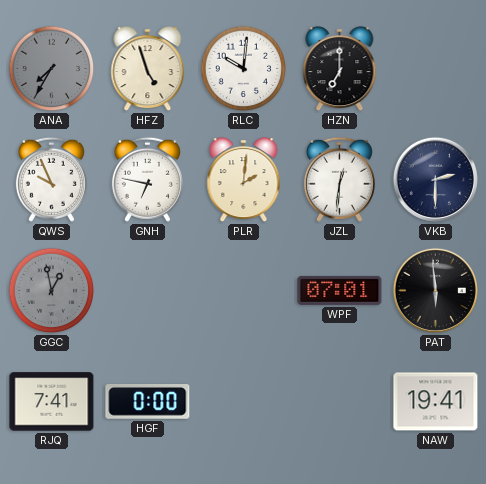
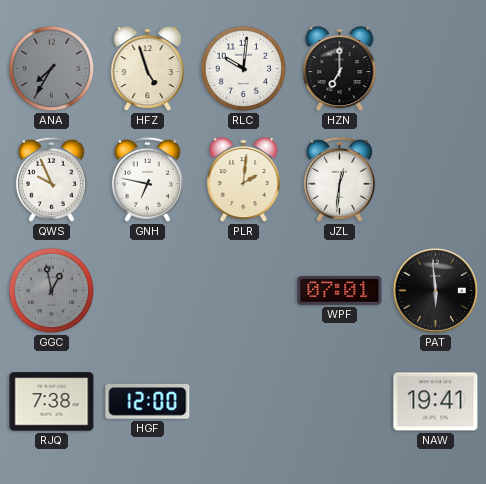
VKB: 2:30 -> none
RJQ: 7:41 -> 7:38
HGF: 0:00 -> 12:00
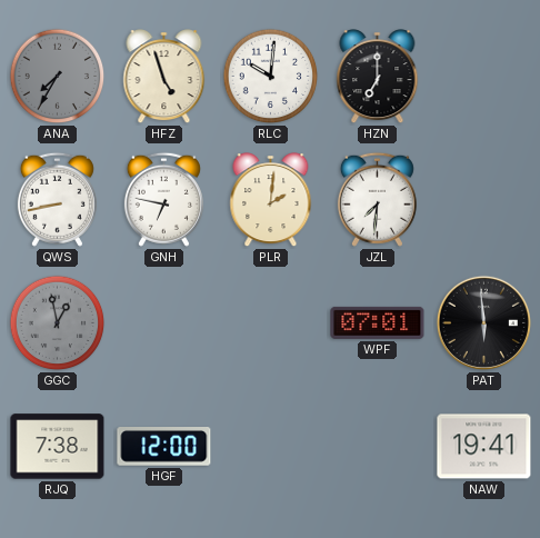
QWS: 9:56 -> 8:43
JZL: 12:31 -> 7:31
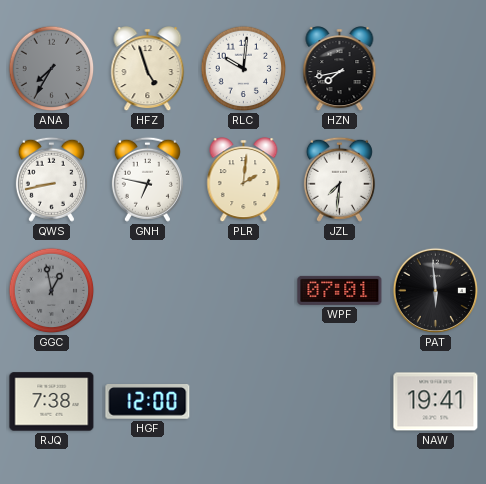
HZN: 7:00 -> 7:43
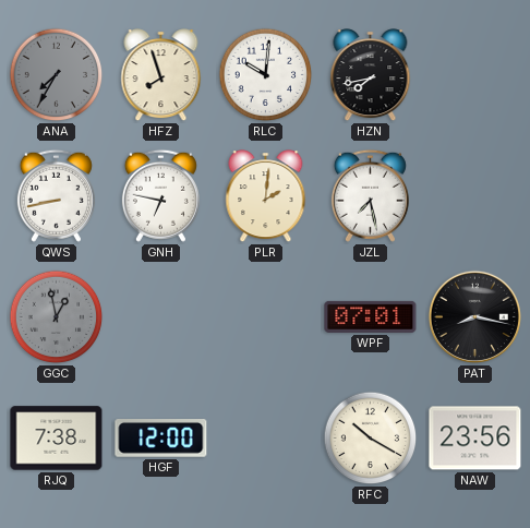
HFZ: 4:57 -> 7:57
JZL: 7:31 -> 7:28
PAT: 5:59 -> 8:17
RFC: none -> 10:20
NAW: 19:41 -> 23:56
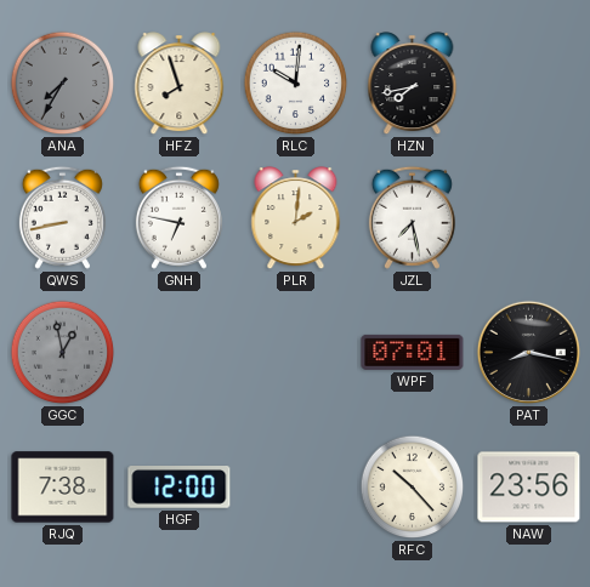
RFC: 10:20 -> 10:23
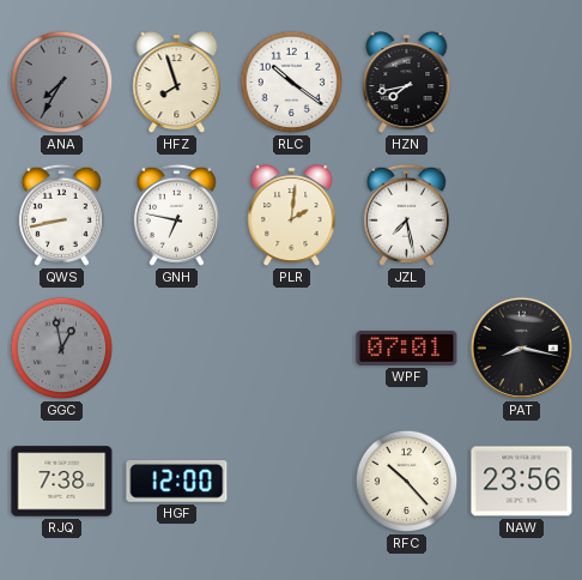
RLC: 10:01 -> 10:21
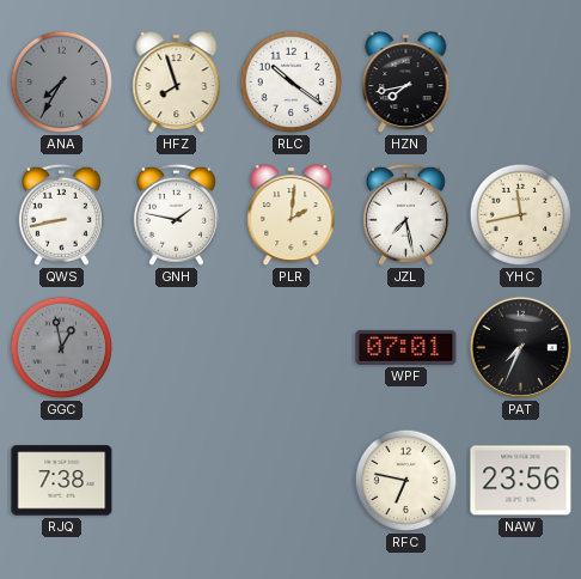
GNH: 6:47 -> 1:47
YHC: none -> 11:43
PAT: 8:17 -> 7:34
HGF: 12:00 -> none
RFC: 10:23 -> 6:47
